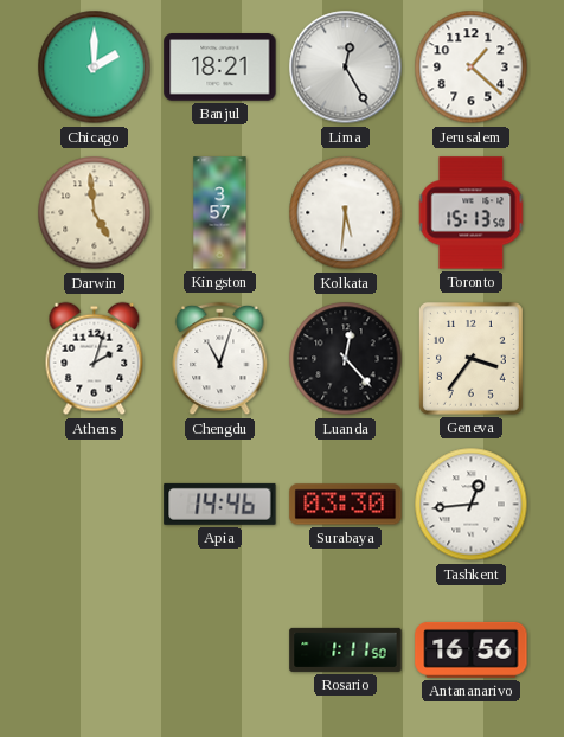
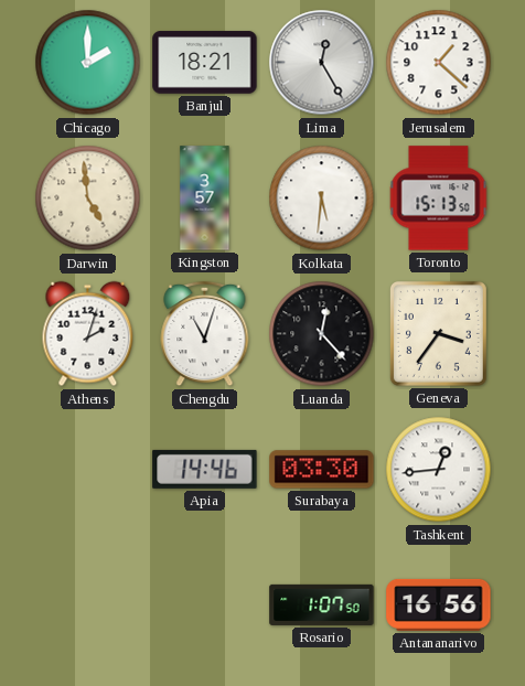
Rosario: 1:11 -> 1:07
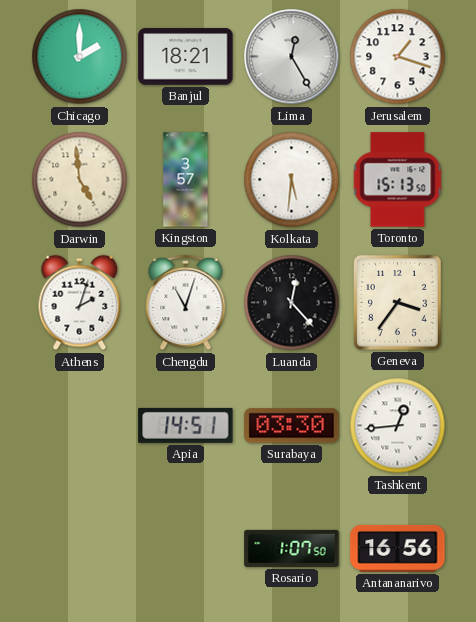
Jerusalem: 1:22 -> 1:18
Apia: 14:46 -> 14:51
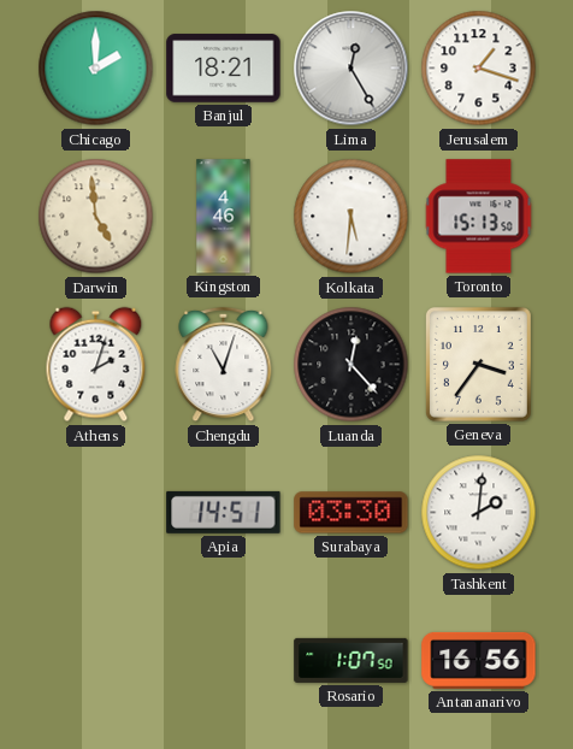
Kingston: 3:57 -> 4:46
Tashkent: 12:44 -> 2:01
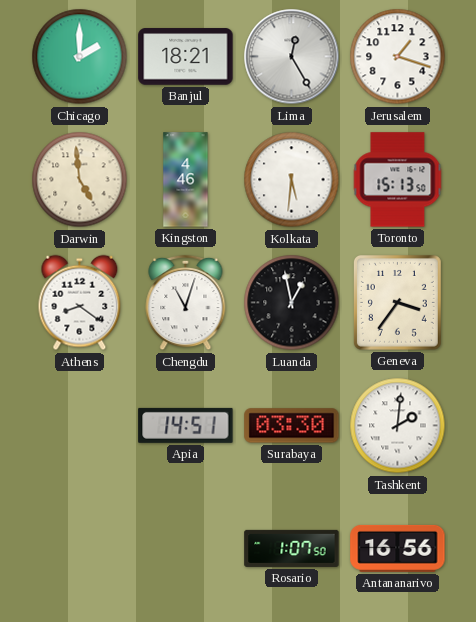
Athens: 2:03 -> 8:21
Luanda: 12:23 -> 12:58
